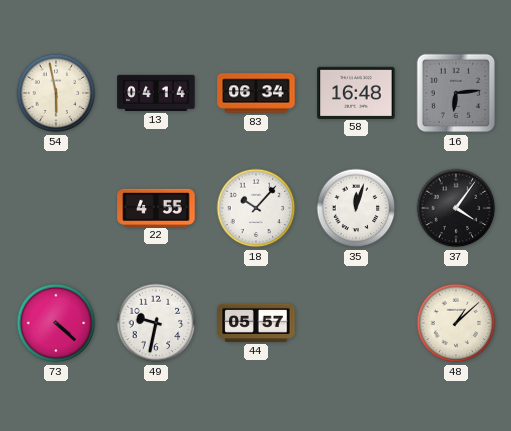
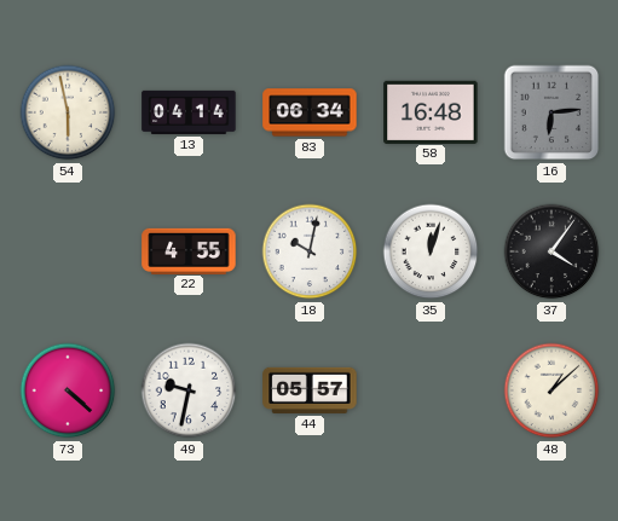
18: 10:07 -> 10:02
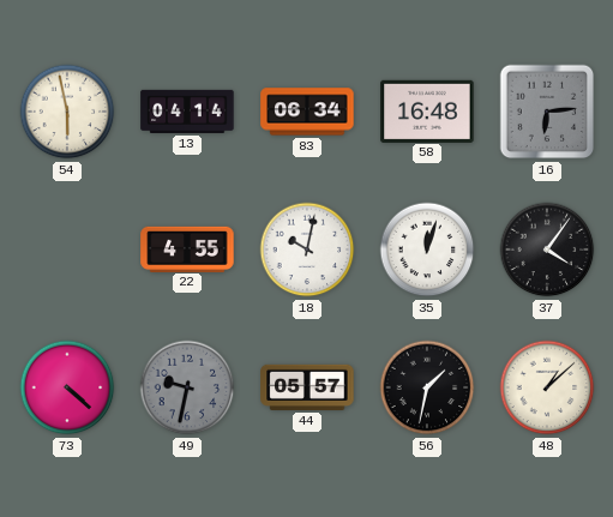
49 dial: white -> grey
56: none -> 1:32
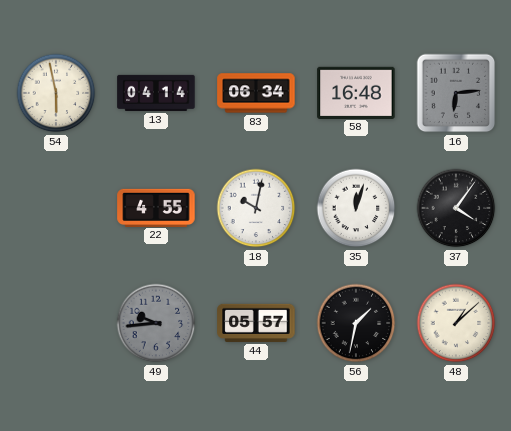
73: 4:22 -> none
49: 9:32 -> 9:44
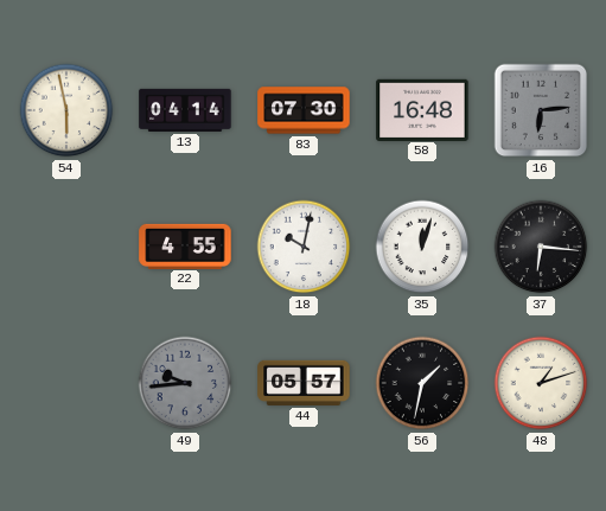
83: 06:34 -> 07:30
37: 4:06 -> 6:16
48: 1:08 -> 1:12
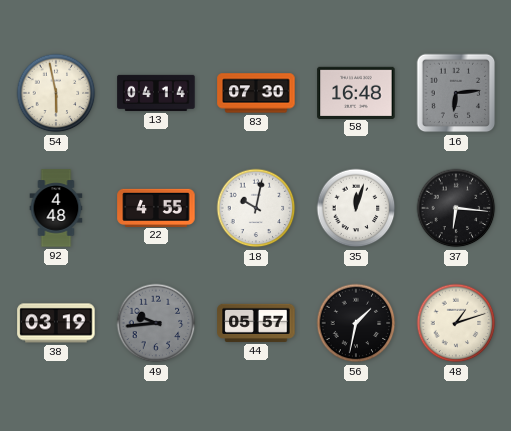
92: none -> 4:48
38: none -> 03:19
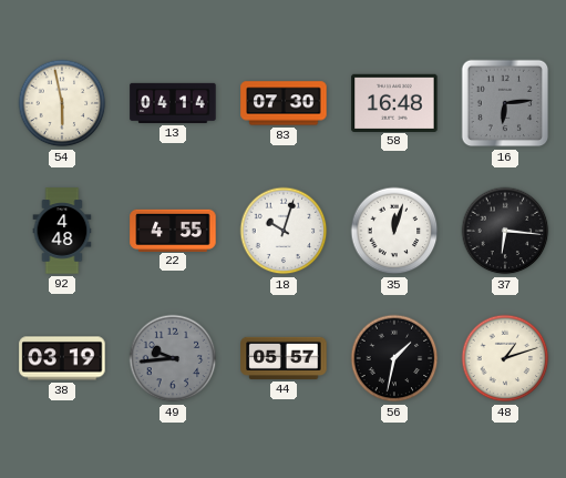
18: 10:02 -> 10:03
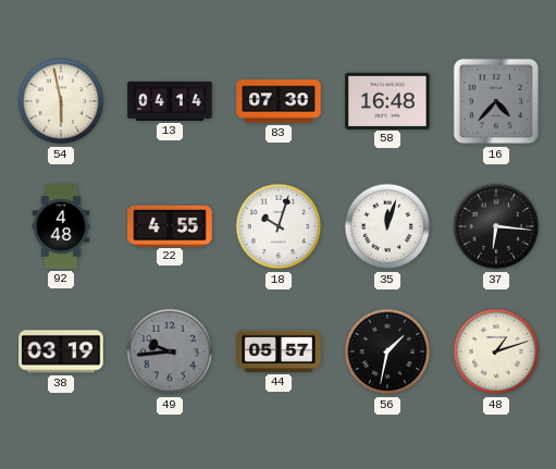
16: 6:14 -> 4:37
